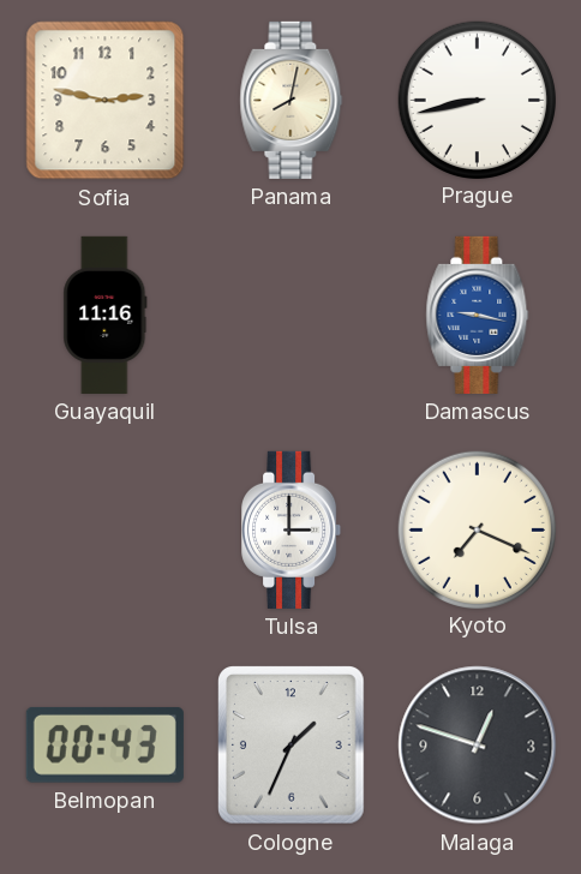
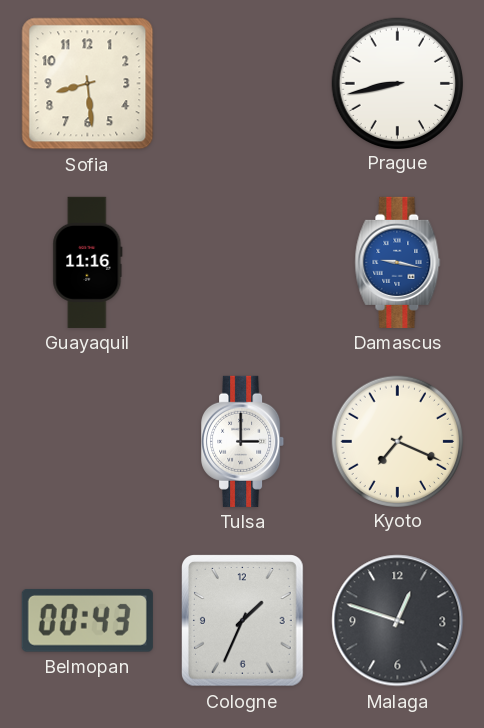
Sofia: 2:47 -> 8:29
Panama: 8:02 -> none
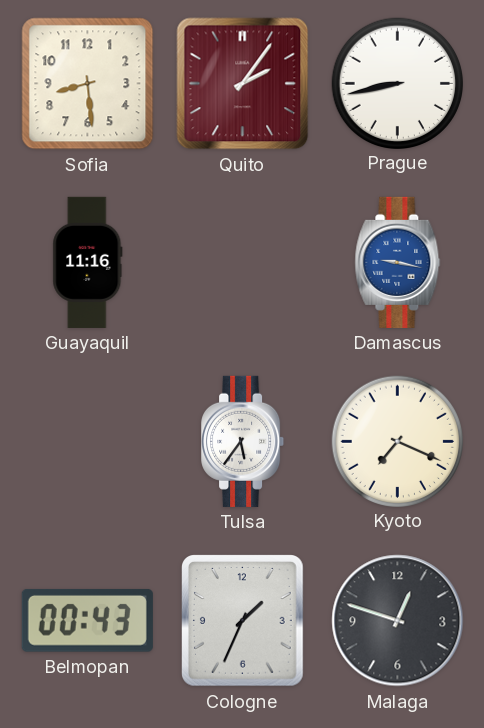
Quito: none -> 2:06
Tulsa: 3:00 -> 5:36
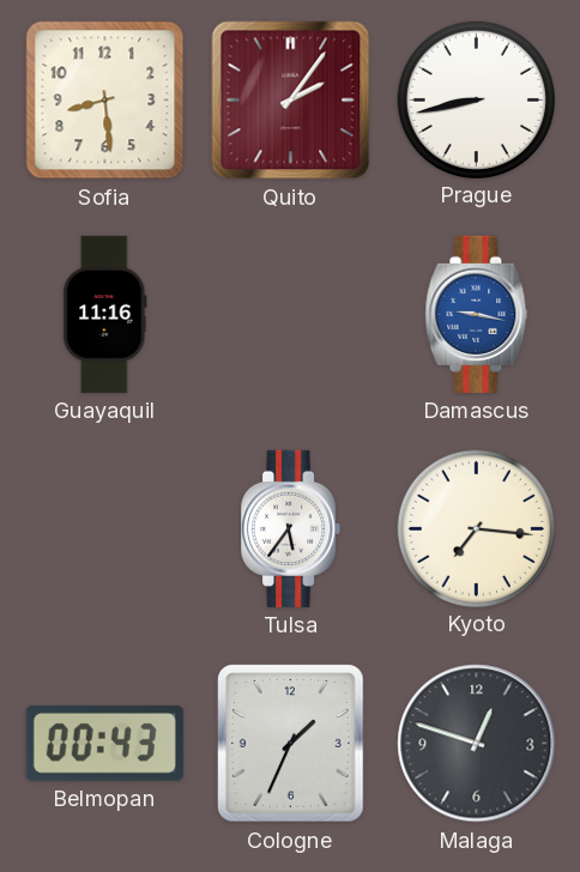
Kyoto: 7:19 -> 7:16
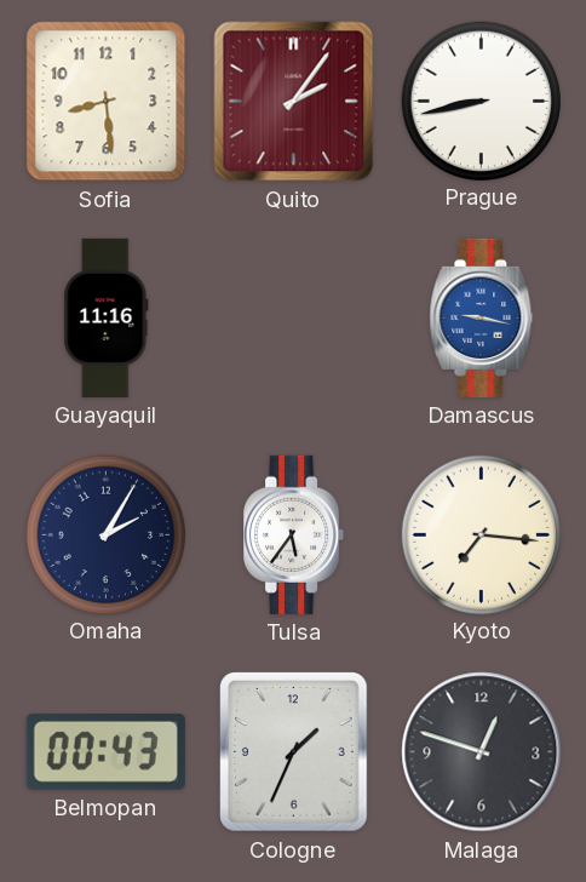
Omaha: none -> 2:05
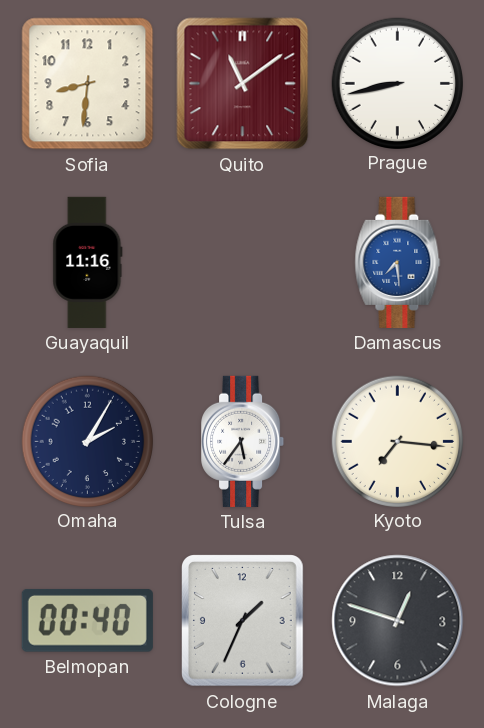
Sofia: 8:29 -> 8:31
Quito: 2:06 -> 11:09
Damascus: 9:17 -> 7:29
Belmopan: 00:43 -> 00:40
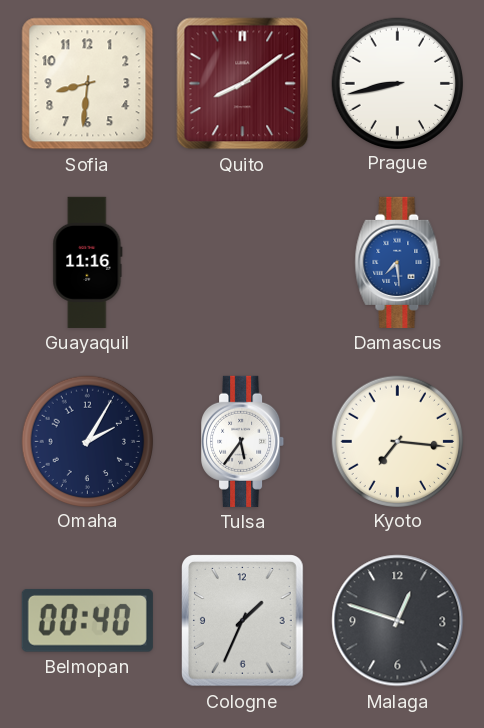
Quito: 11:09 -> 8:09
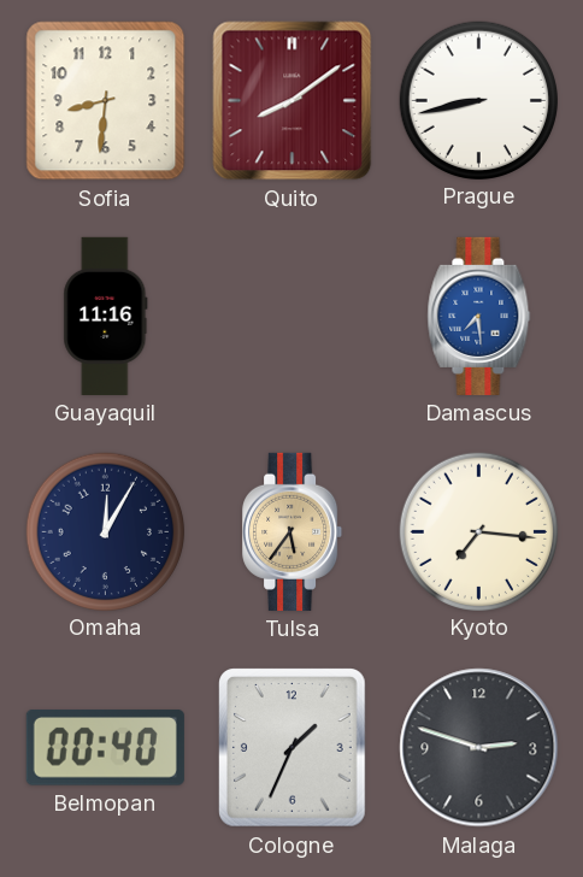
Omaha: 2:05 -> 12:05
Tulsa dial: white -> champagne
Malaga: 12:48 -> 2:48
